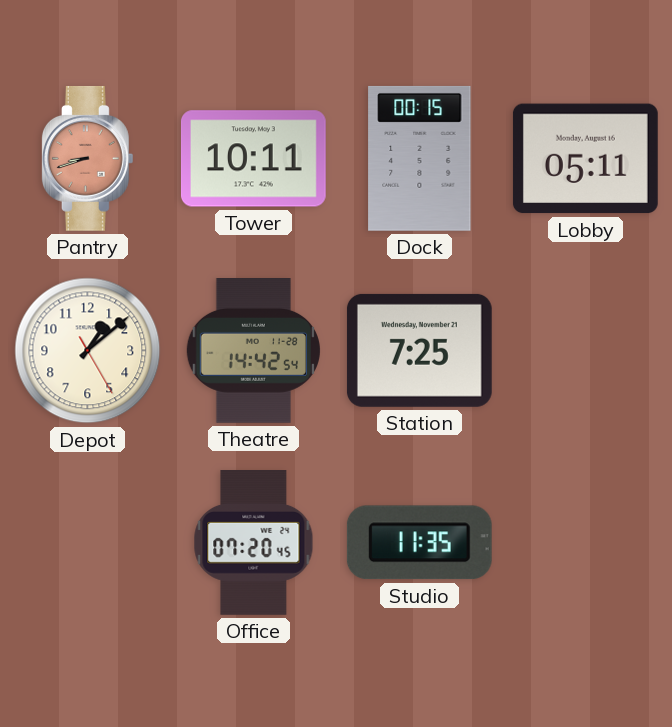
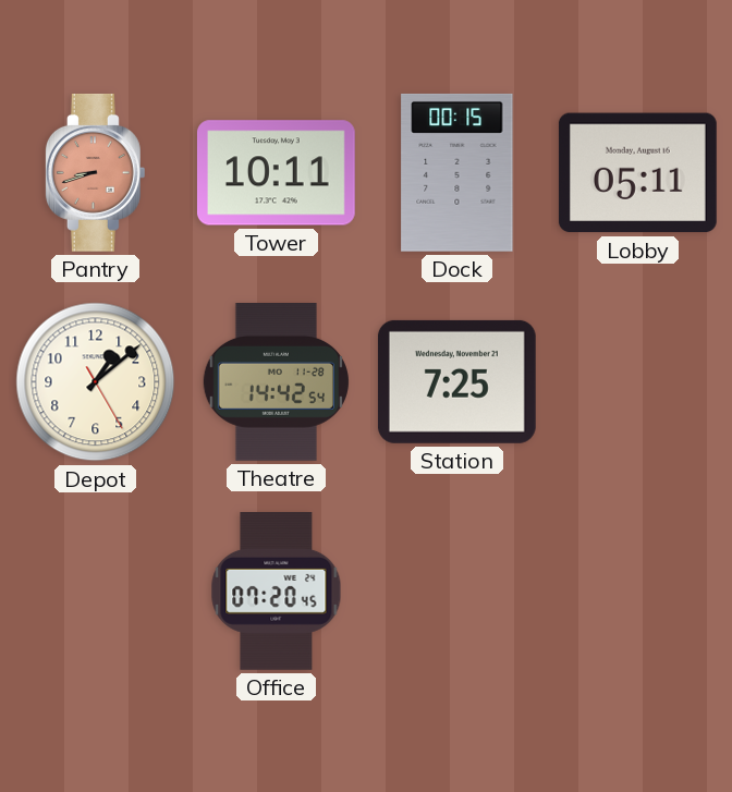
Studio: 11:35 -> none
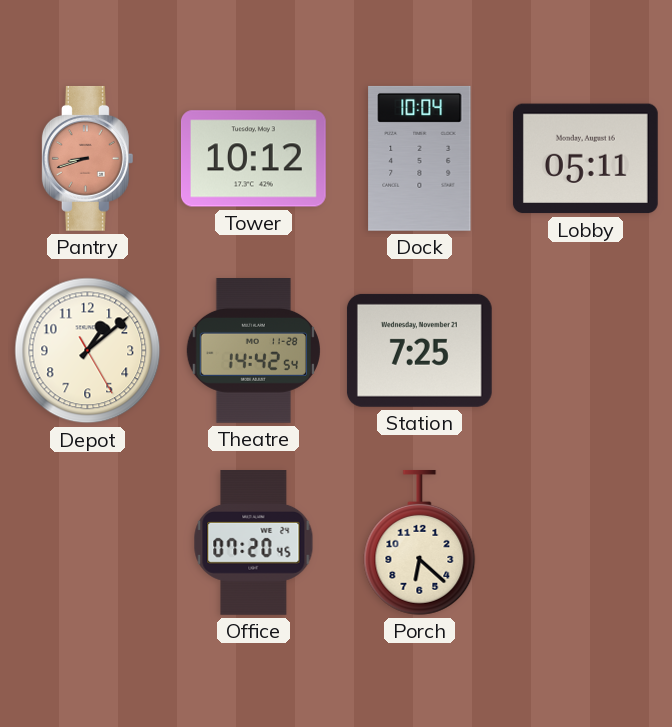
Tower: 10:11 -> 10:12
Dock: 00:15 -> 10:04
Porch: none -> 6:22
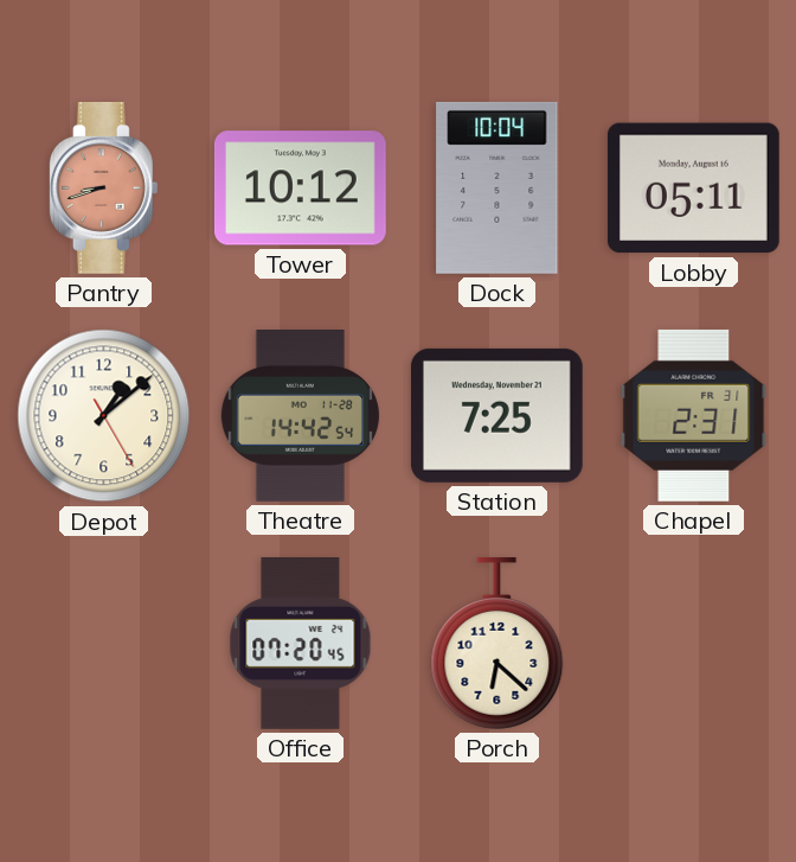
Chapel: none -> 2:31
